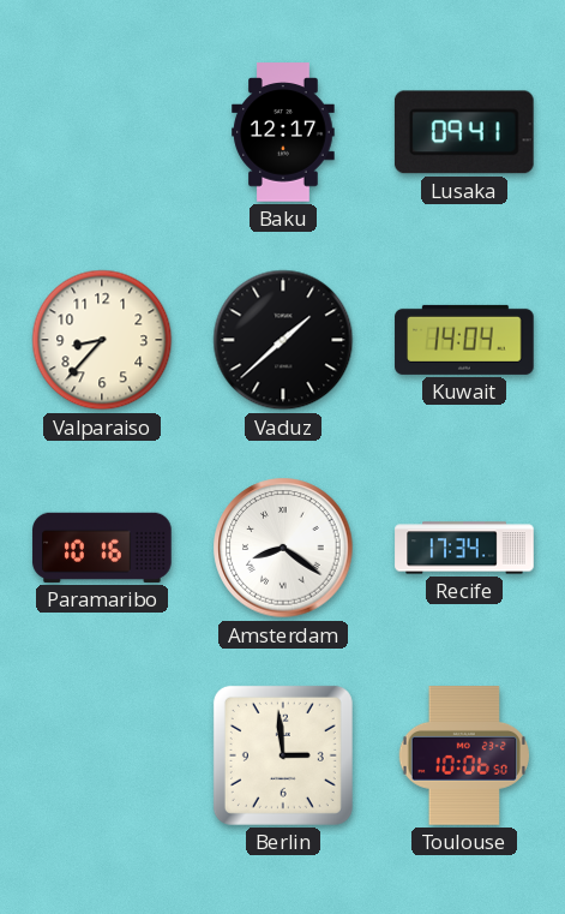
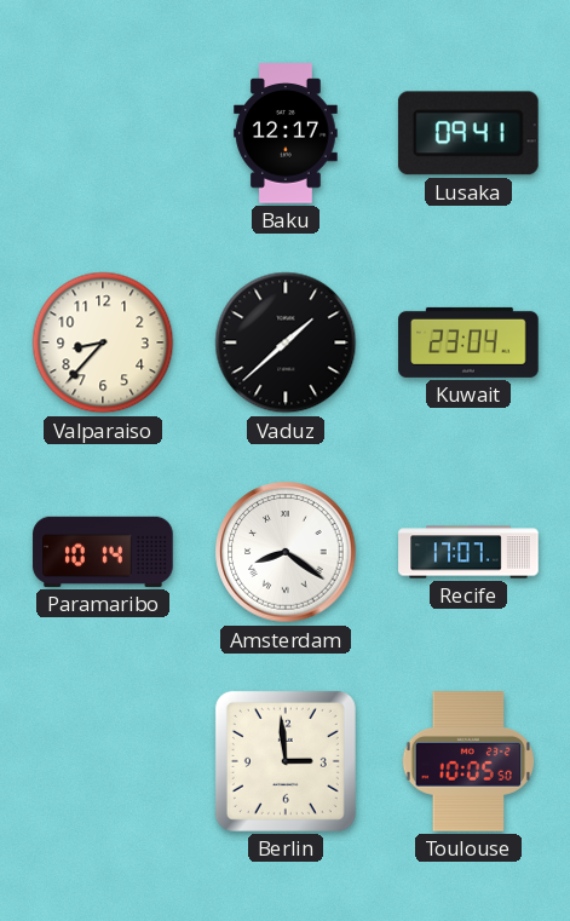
Kuwait: 14:04 -> 23:04
Paramaribo: 10:16 -> 10:14
Recife: 17:34 -> 17:07
Toulouse: 10:06 -> 10:05
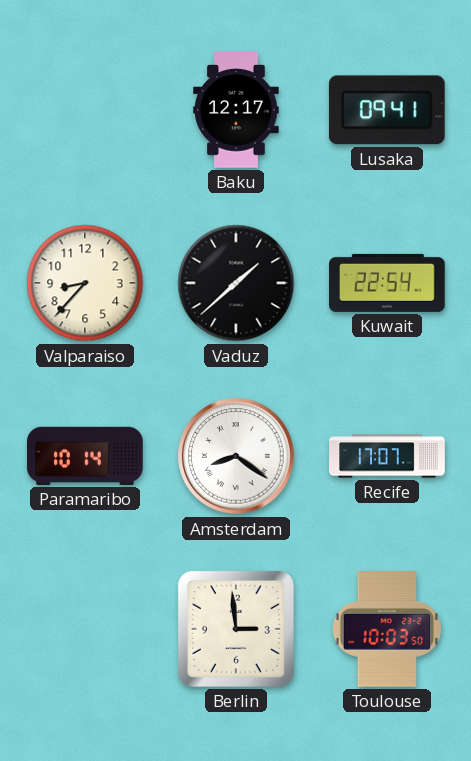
Kuwait: 23:04 -> 22:54
Toulouse: 10:05 -> 10:03
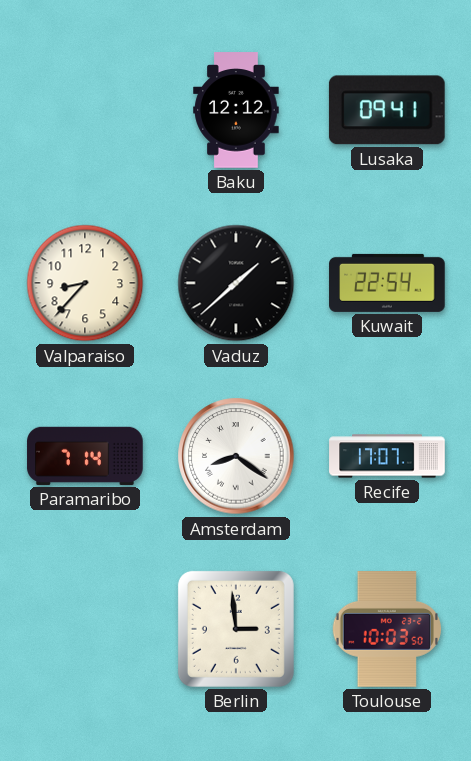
Baku: 12:17 -> 12:12
Paramaribo: 10:14 -> 7:14
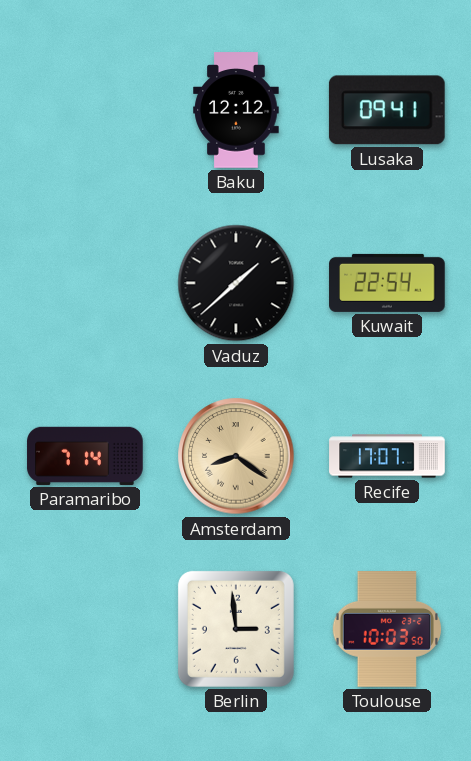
Valparaiso: 8:37 -> none
Amsterdam dial: white -> champagne
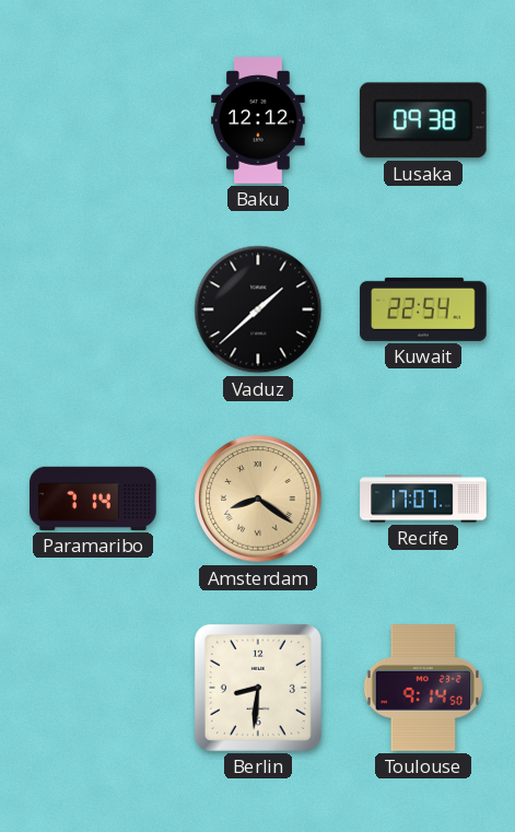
Lusaka: 09:41 -> 09:38
Berlin: 2:59 -> 8:31
Toulouse: 10:03 -> 9:14
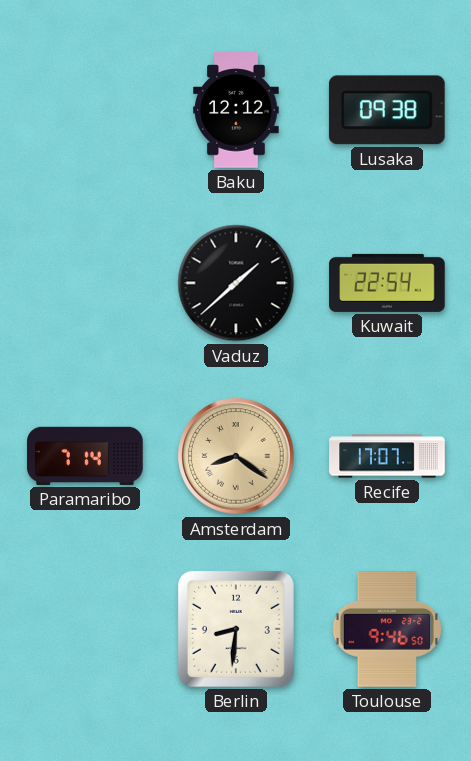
Toulouse: 9:14 -> 9:46
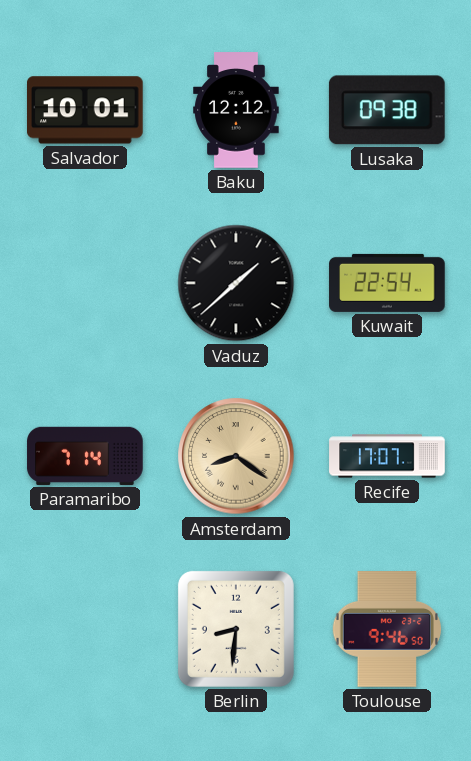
Salvador: none -> 10:01
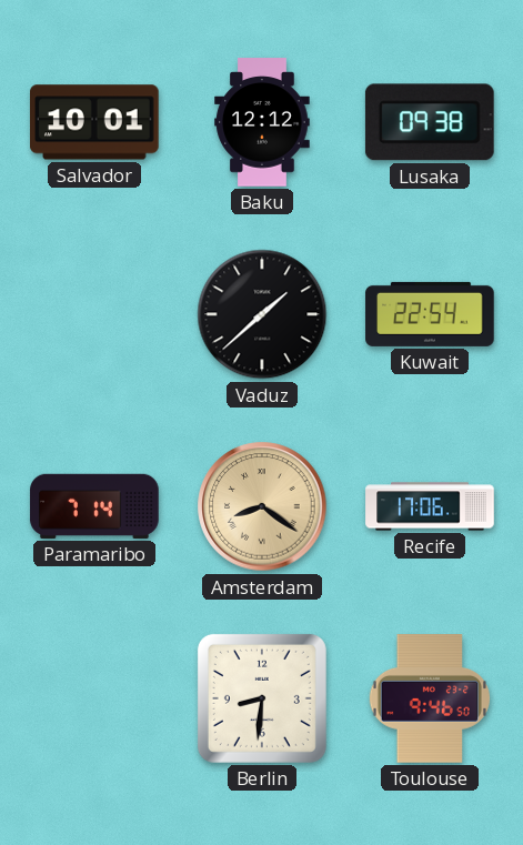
Recife: 17:07 -> 17:06
